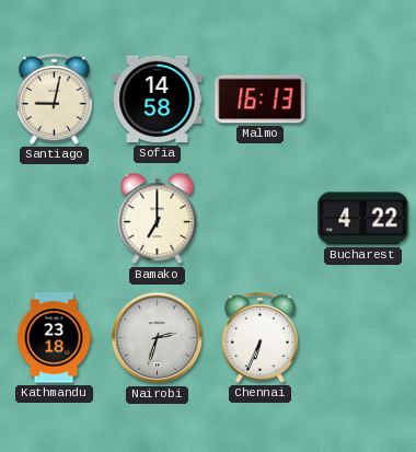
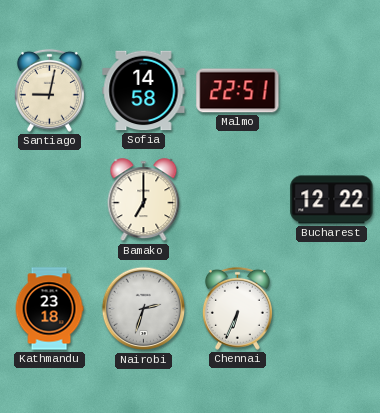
Malmo: 16:13 -> 22:51
Bucharest: 4:22 -> 12:22
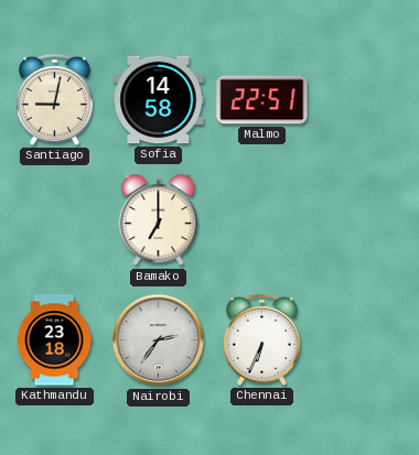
Bucharest: 12:22 -> none
Nairobi: 2:33 -> 2:36
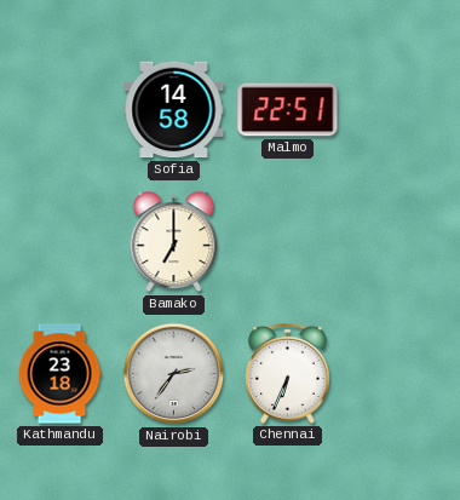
Santiago: 9:02 -> none
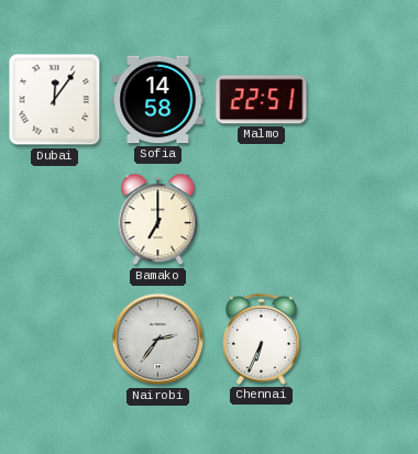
Dubai: none -> 12:06
Kathmandu: 23:18 -> none
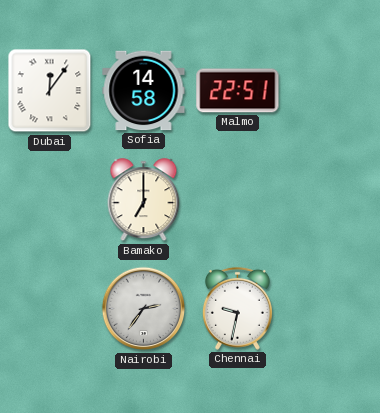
Chennai: 6:34 -> 9:32
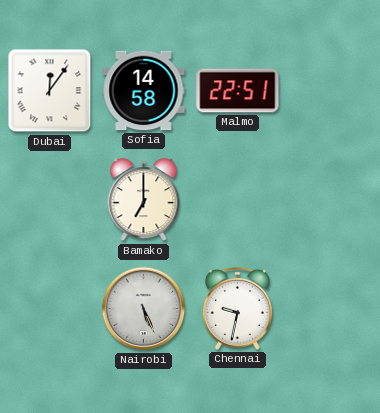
Nairobi: 2:36 -> 5:26
